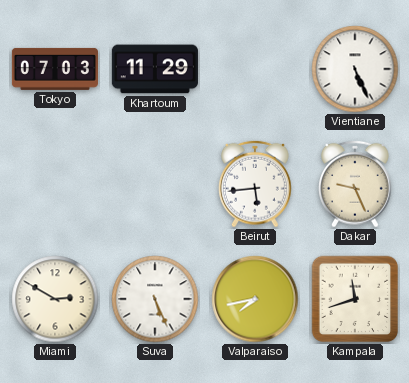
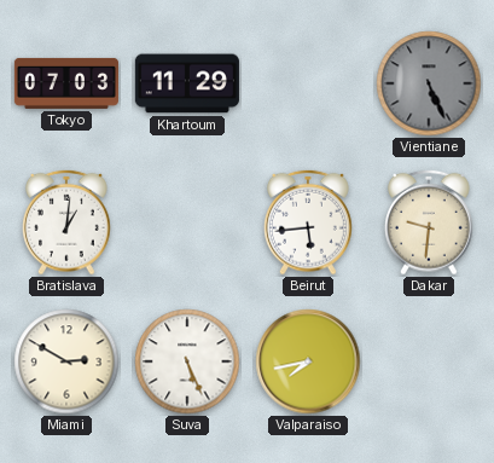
Vientiane dial: white -> grey
Bratislava: none -> 1:01
Dakar: 9:26 -> 9:31
Kampala: 11:42 -> none
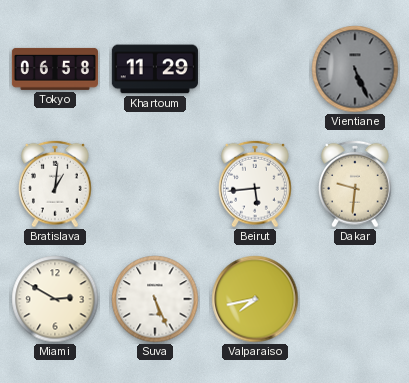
Tokyo: 07:03 -> 06:58
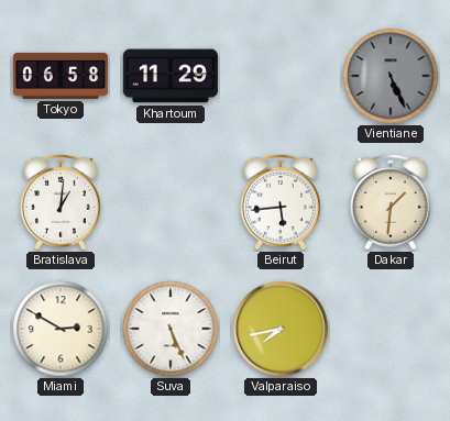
Dakar: 9:31 -> 1:31
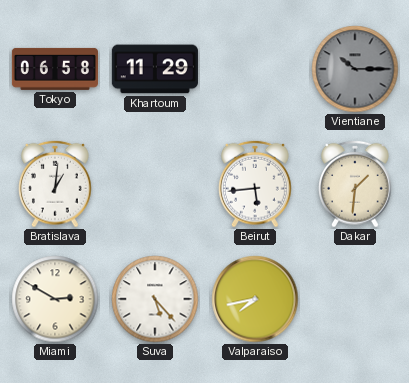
Vientiane: 5:26 -> 10:15
Suva: 5:26 -> 5:23
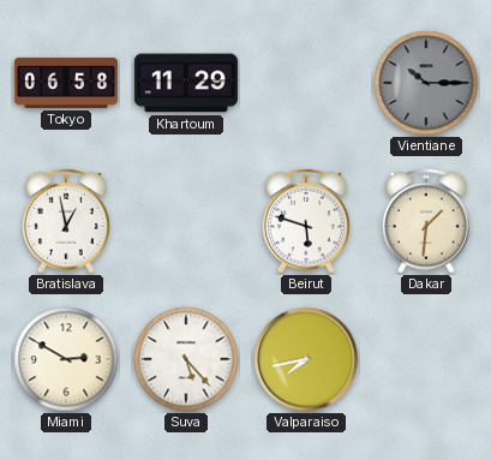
Bratislava: 1:01 -> 12:58
Beirut: 5:44 -> 5:48
